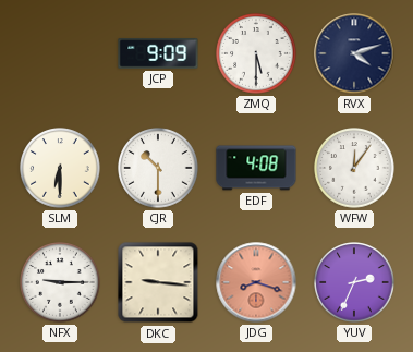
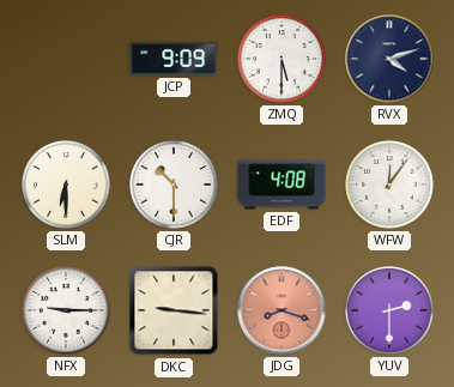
YUV: 2:34 -> 2:30
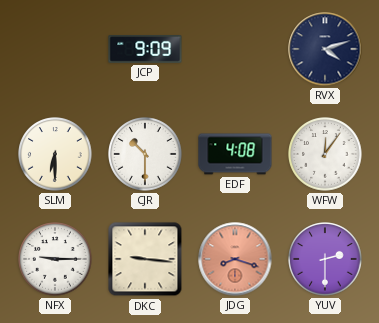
ZMQ: 5:30 -> none
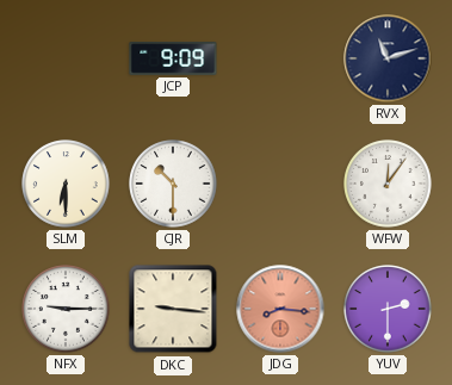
RVX: 4:12 -> 11:12
EDF: 4:08 -> none
JDG: 8:18 -> 8:16
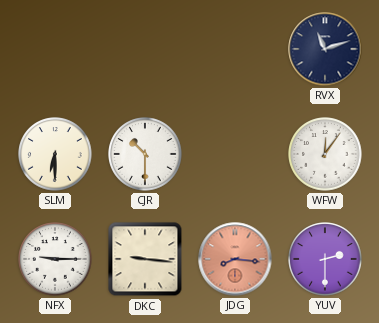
JCP: 9:09 -> none
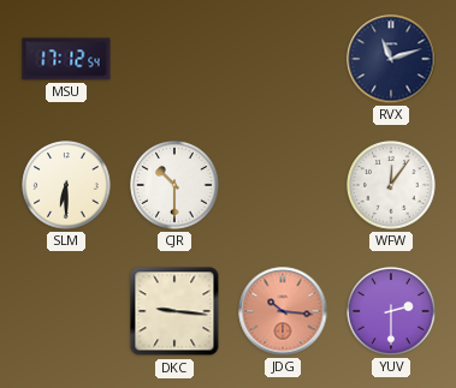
MSU: none -> 17:12
NFX: 9:15 -> none
JDG: 8:16 -> 10:16
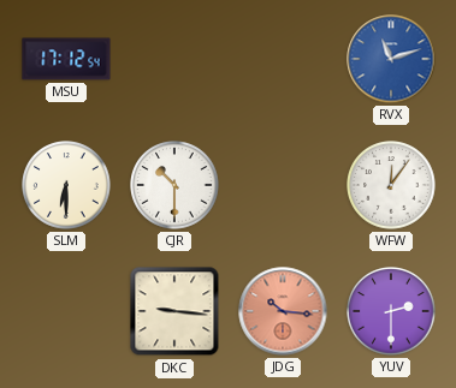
RVX dial: navy -> blue
